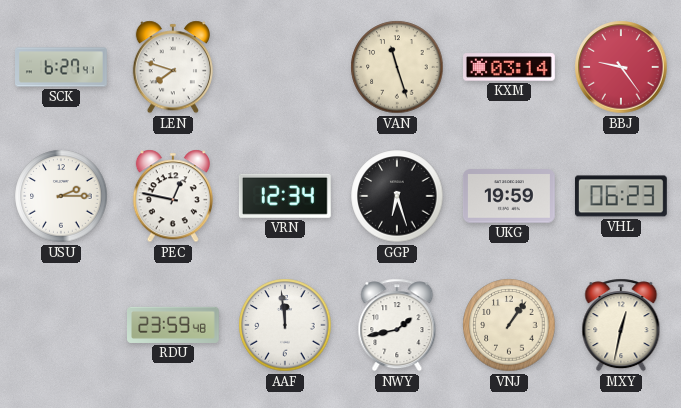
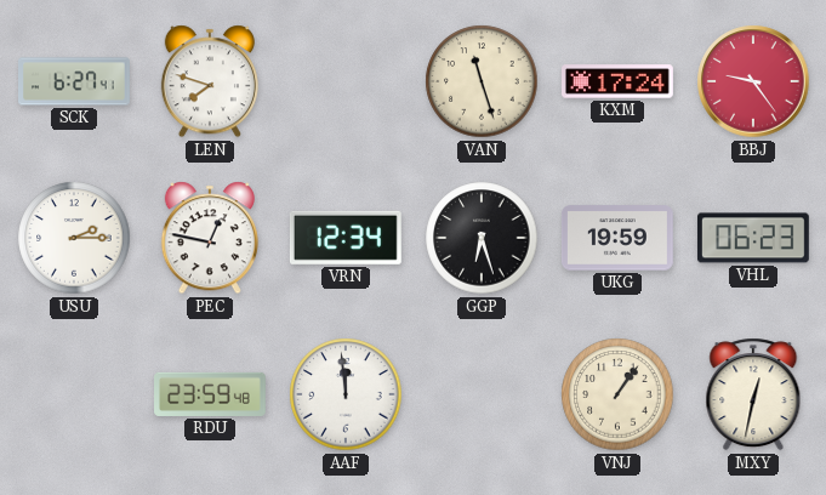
KXM: 03:14 -> 17:24
NWY: 1:43 -> none
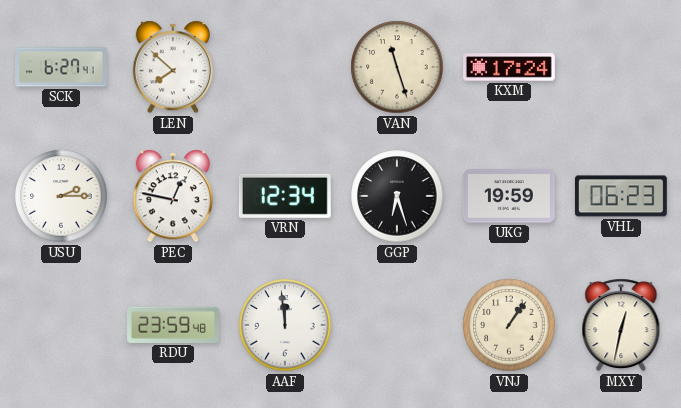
LEN: 7:48 -> 7:52
BBJ: 9:24 -> none
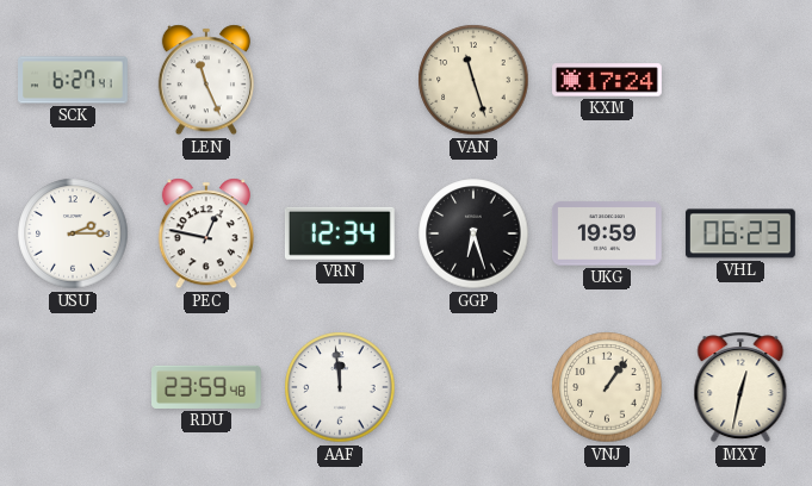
LEN: 7:52 -> 11:26
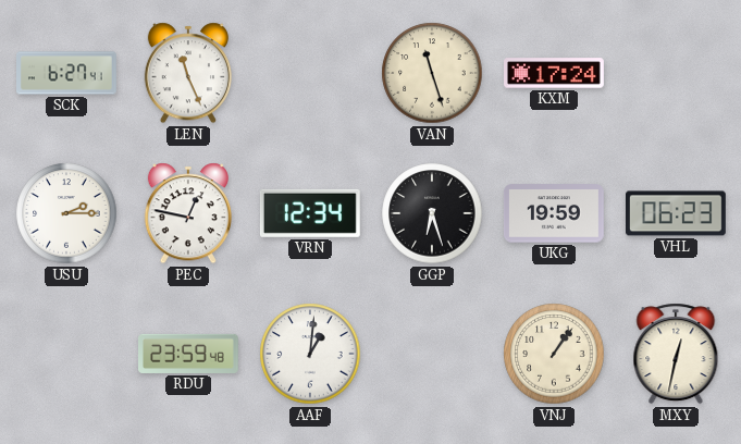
AAF: 11:59 -> 1:01
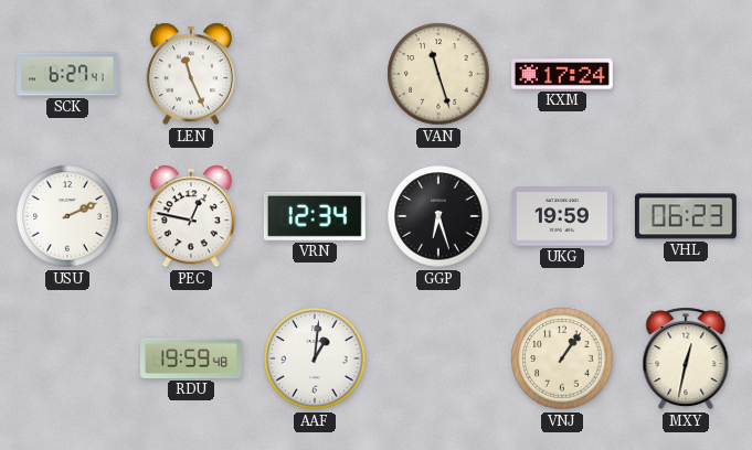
USU: 2:15 -> 2:11
RDU: 23:59 -> 19:59
